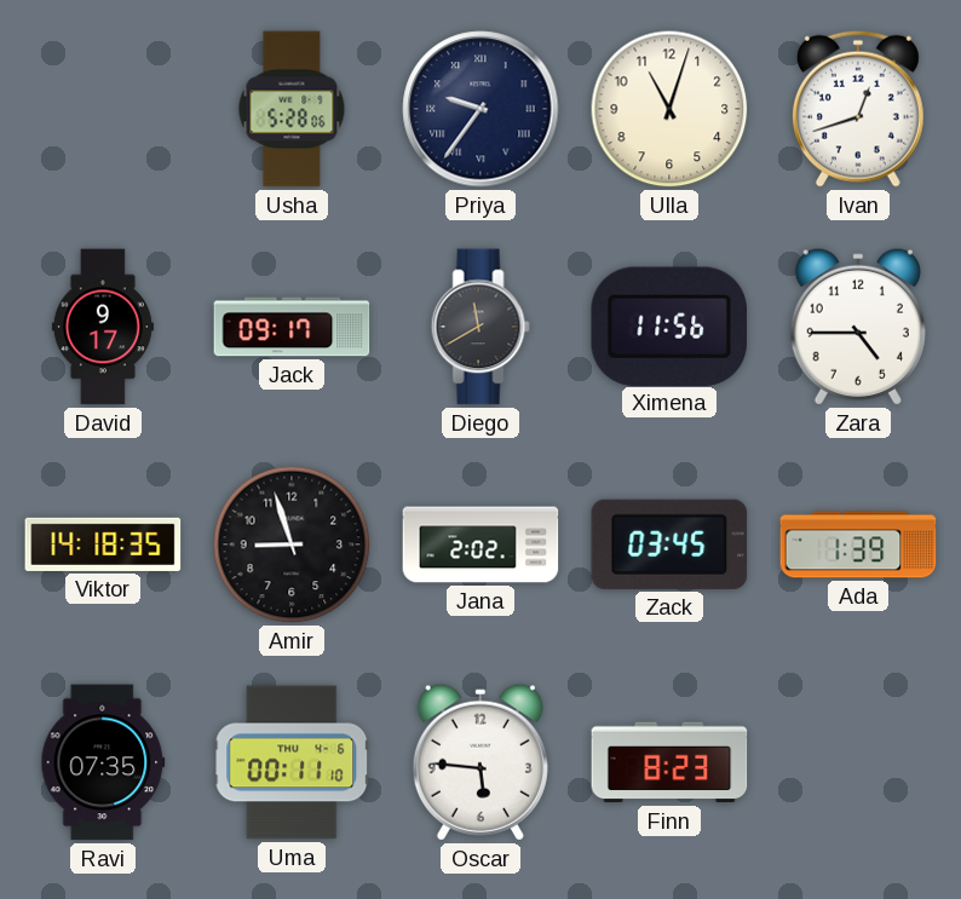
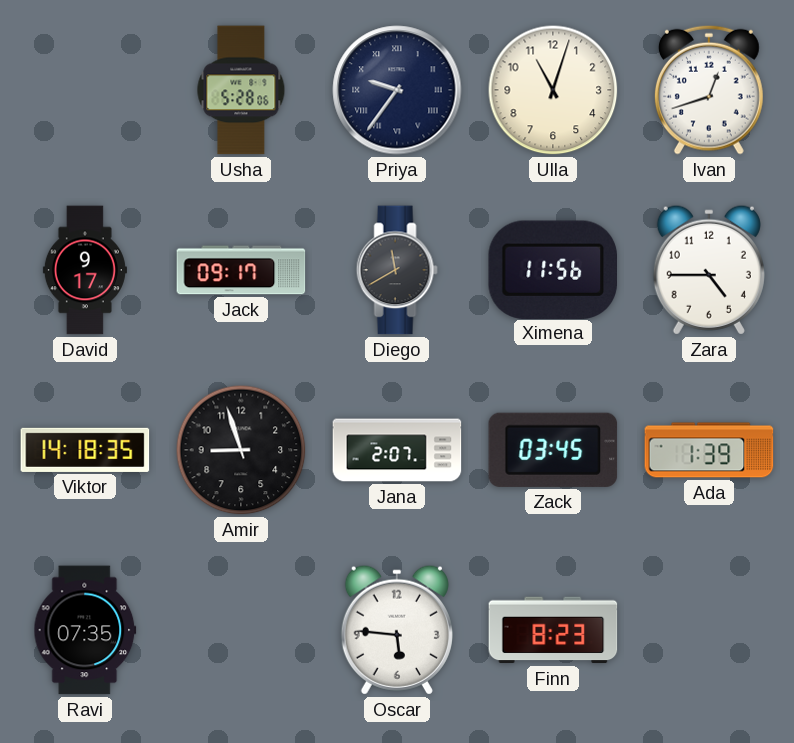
Jana: 2:02 -> 2:07
Uma: 00:11 -> none
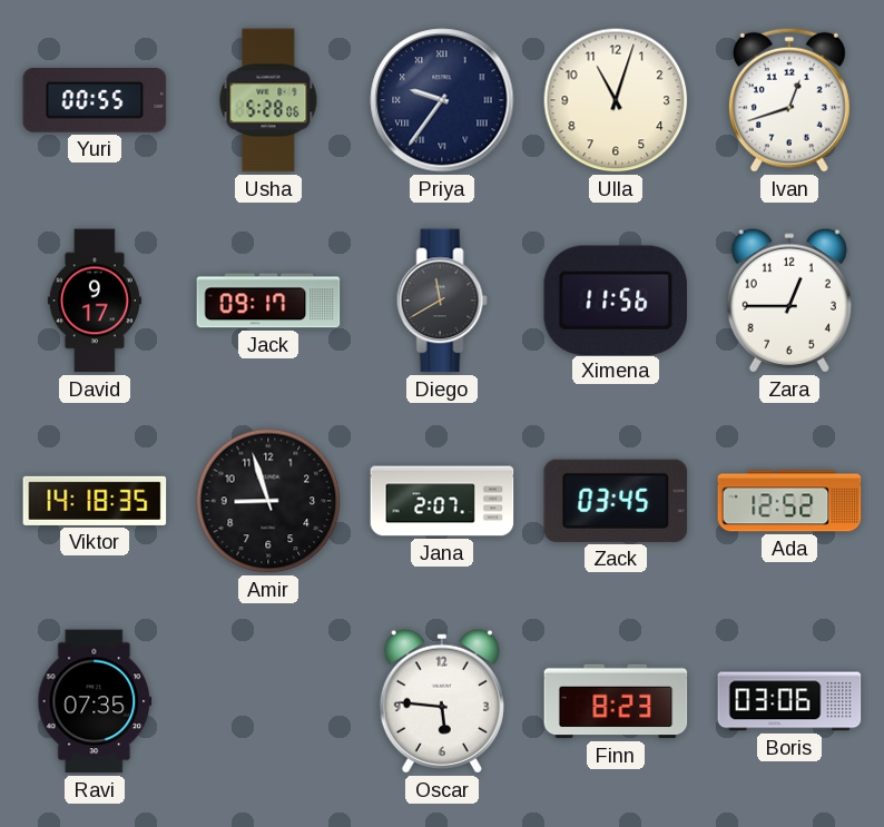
Yuri: none -> 00:55
Zara: 4:45 -> 12:45
Ada: 1:39 -> 12:52
Boris: none -> 03:06
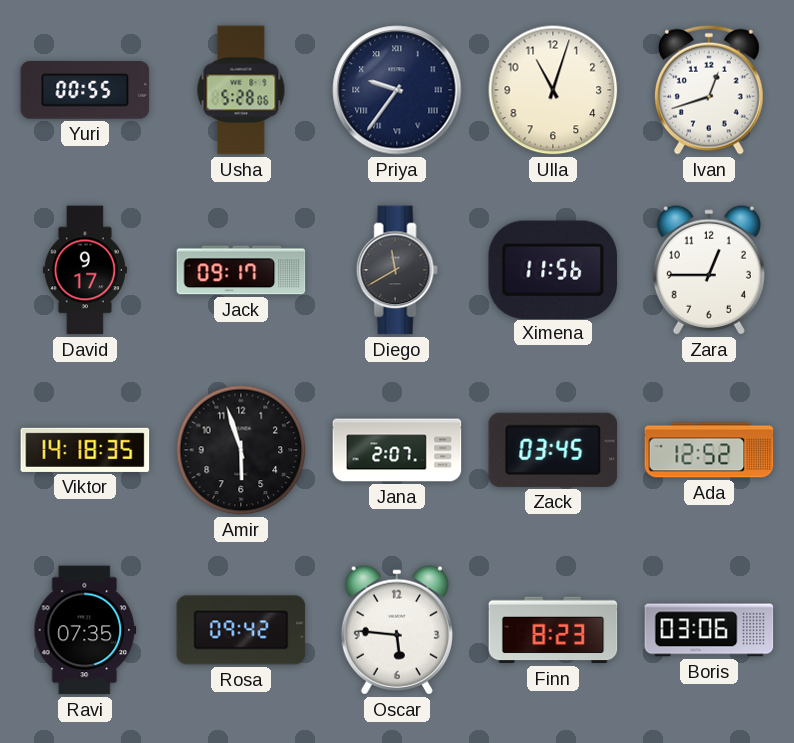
Amir: 8:57 -> 5:57
Rosa: none -> 09:42
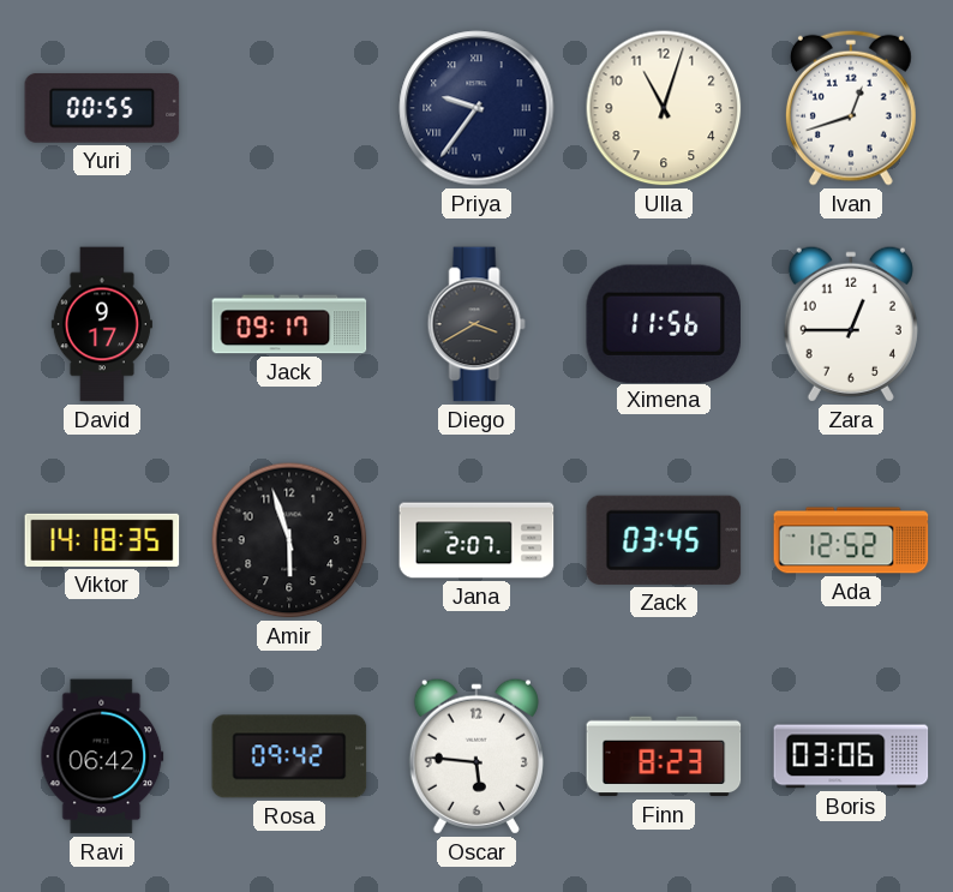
Usha: 5:28 -> none
Diego: 11:40 -> 3:40
Ravi: 07:35 -> 06:42
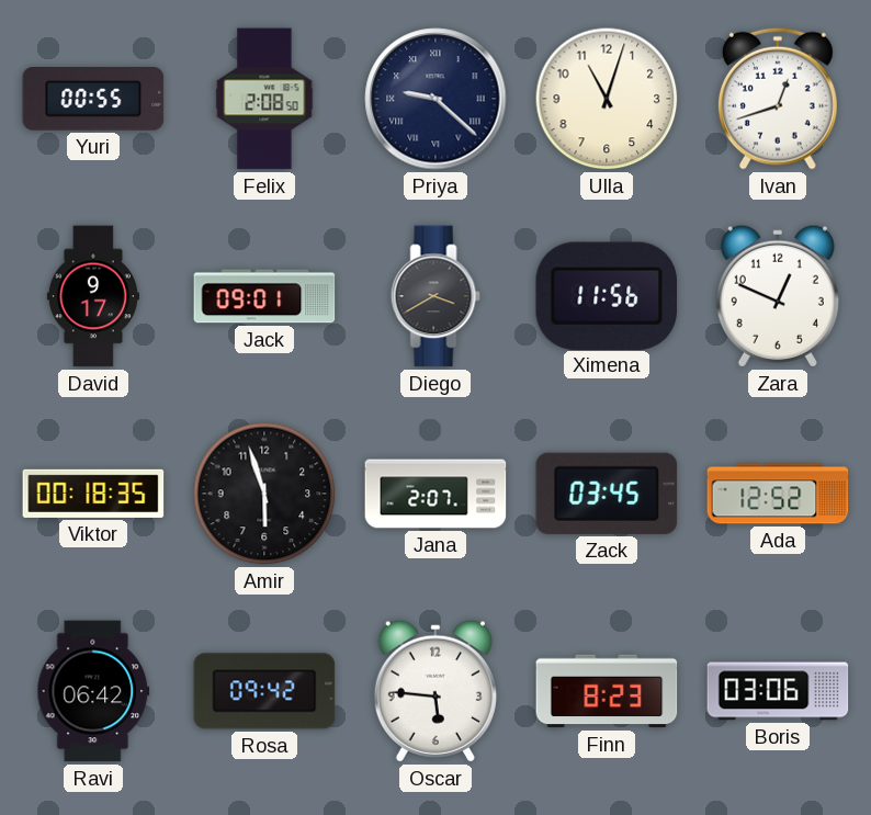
Felix: none -> 2:08
Priya: 9:36 -> 9:22
Jack: 09:17 -> 09:01
Zara: 12:45 -> 12:49
Viktor: 14:18 -> 00:18
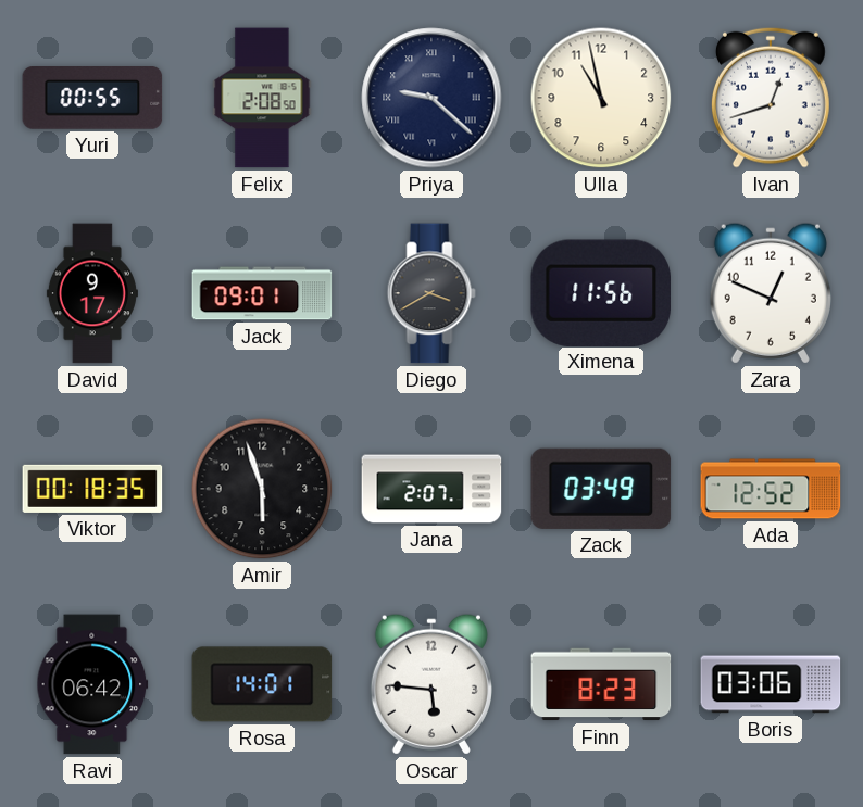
Ulla: 11:03 -> 10:58
Zack: 03:45 -> 03:49
Rosa: 09:42 -> 14:01
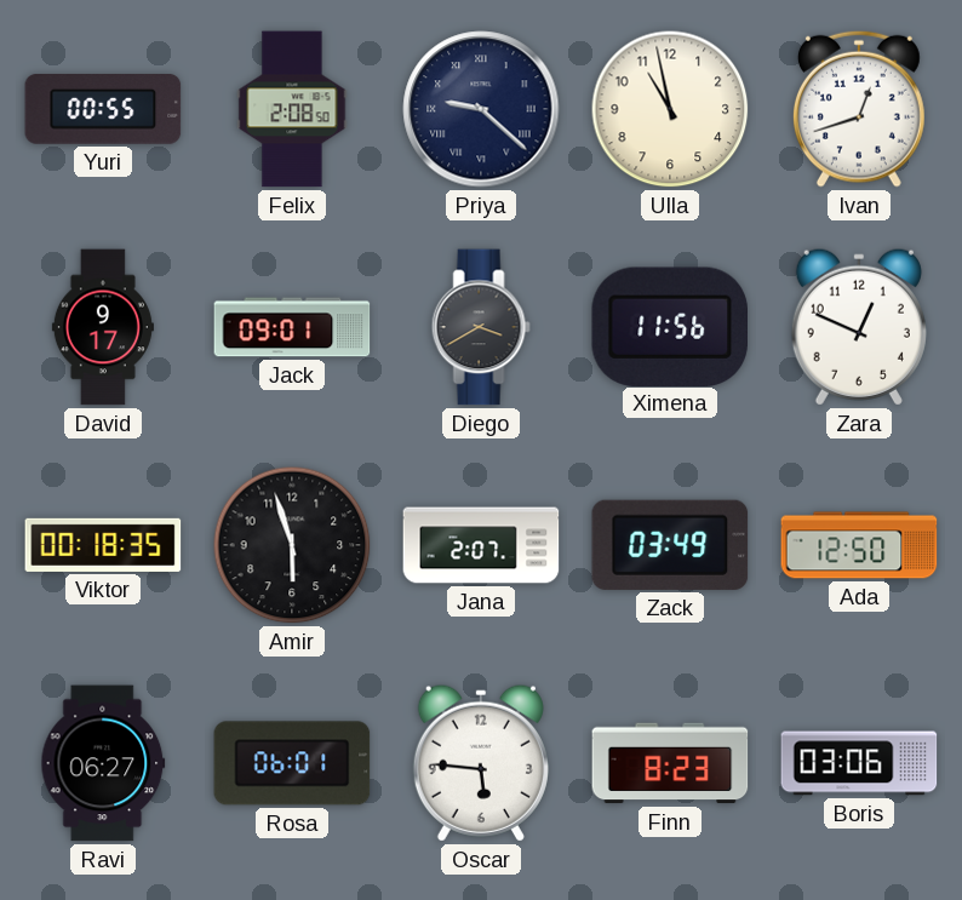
Ada: 12:52 -> 12:50
Ravi: 06:42 -> 06:27
Rosa: 14:01 -> 06:01
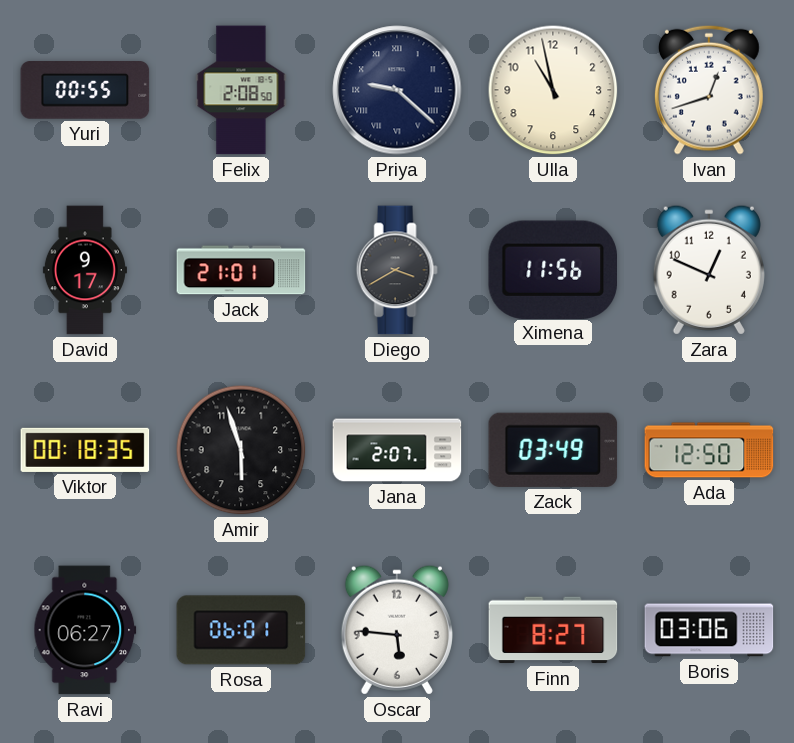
Jack: 09:01 -> 21:01
Finn: 8:23 -> 8:27
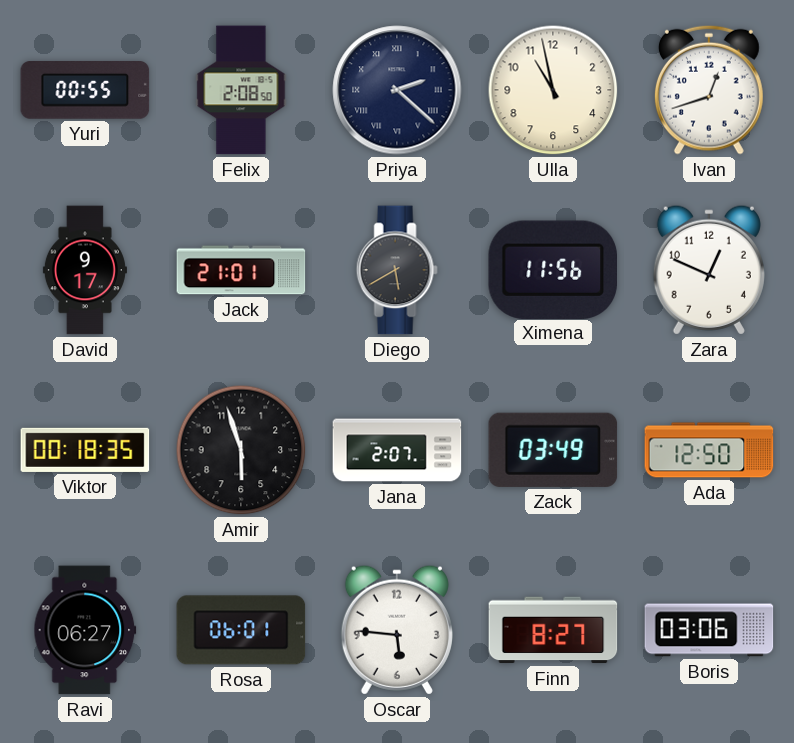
Priya: 9:22 -> 2:22
Diego: 3:40 -> 5:40
